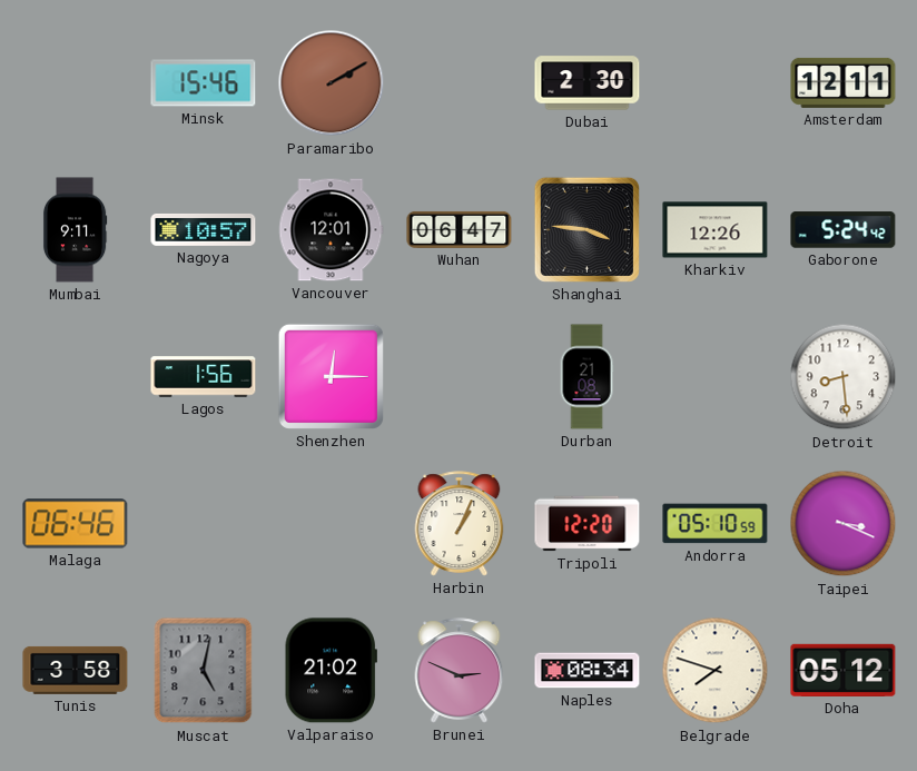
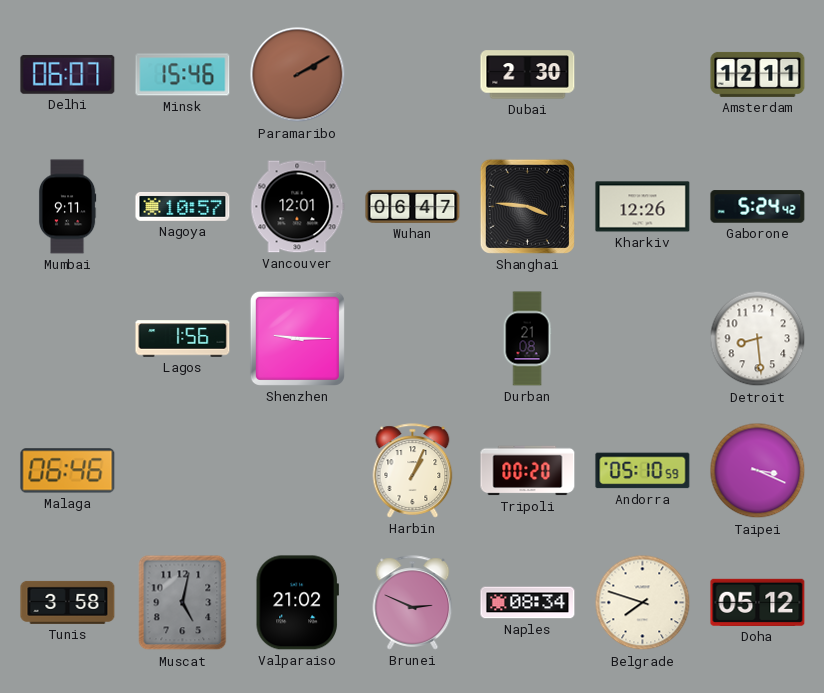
Delhi: none -> 06:07
Shenzhen: 12:15 -> 9:15
Tripoli: 12:20 -> 00:20
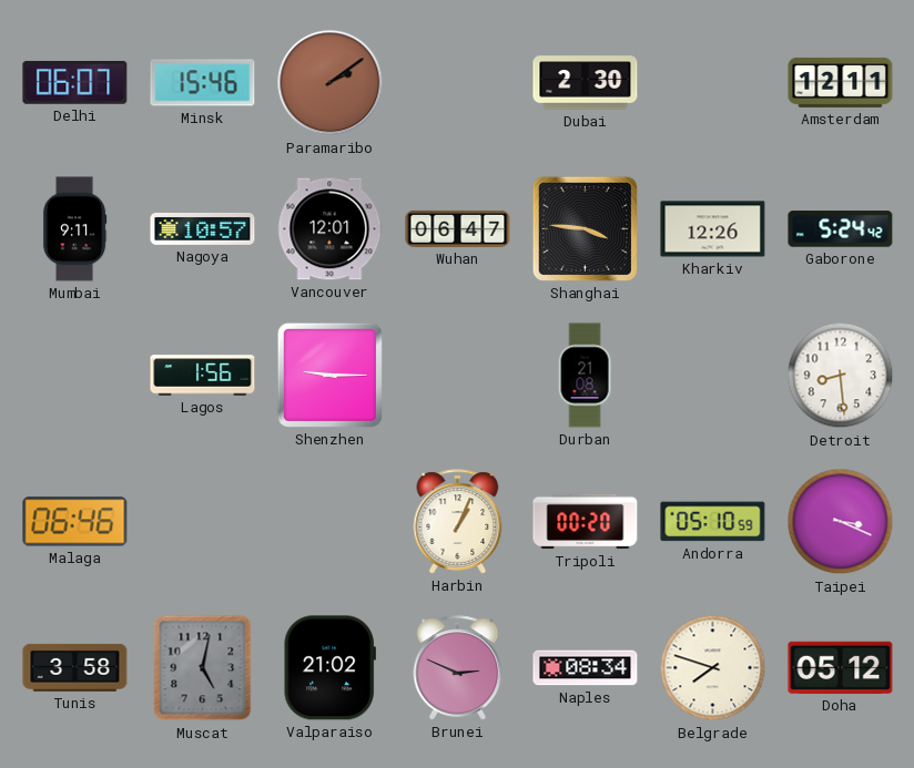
Paramaribo: 2:10 -> 2:09
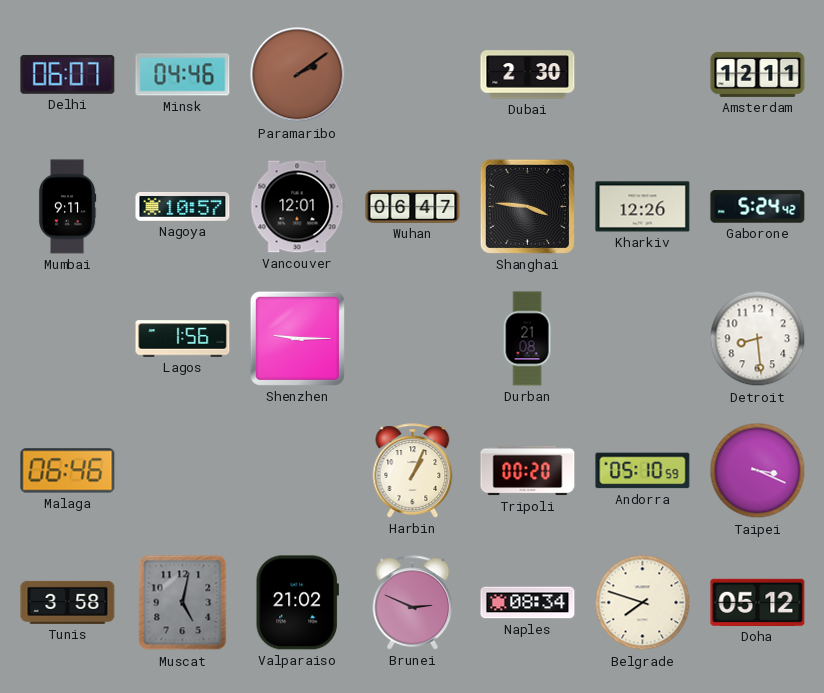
Minsk: 15:46 -> 04:46
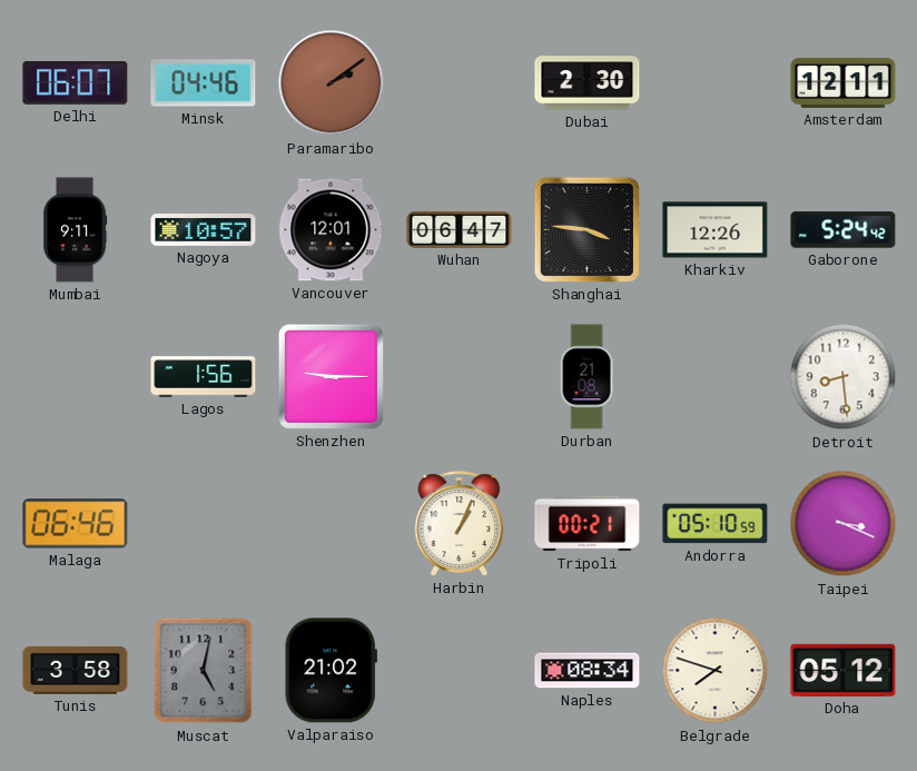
Tripoli: 00:20 -> 00:21
Brunei: 2:49 -> none
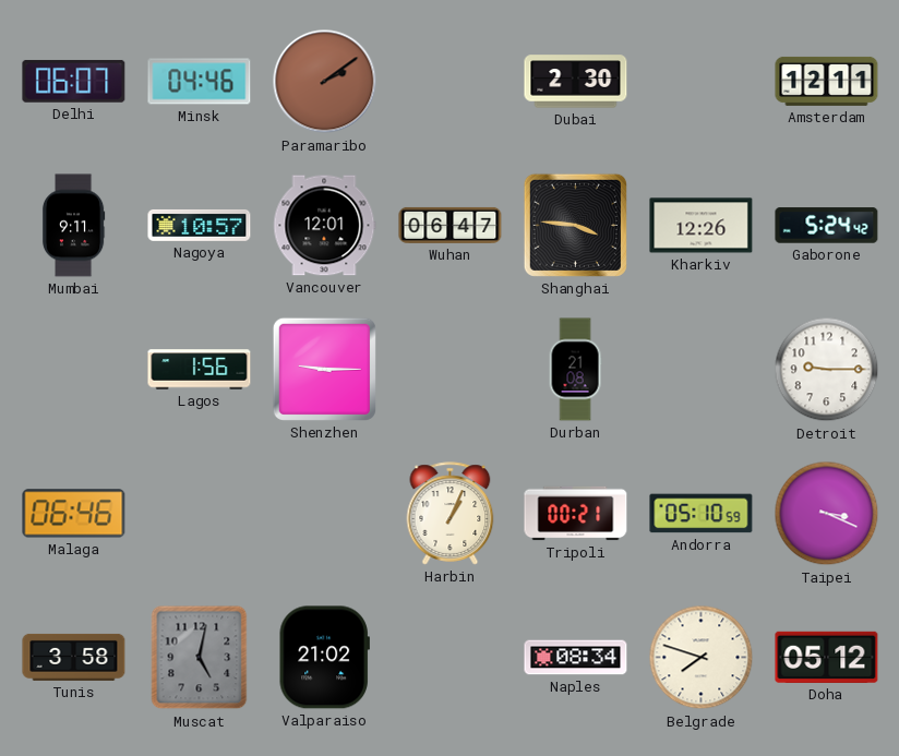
Detroit: 8:29 -> 9:15
